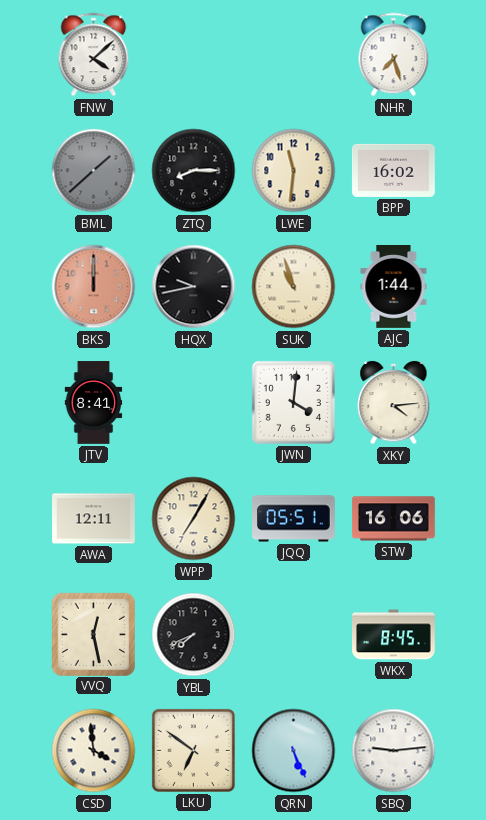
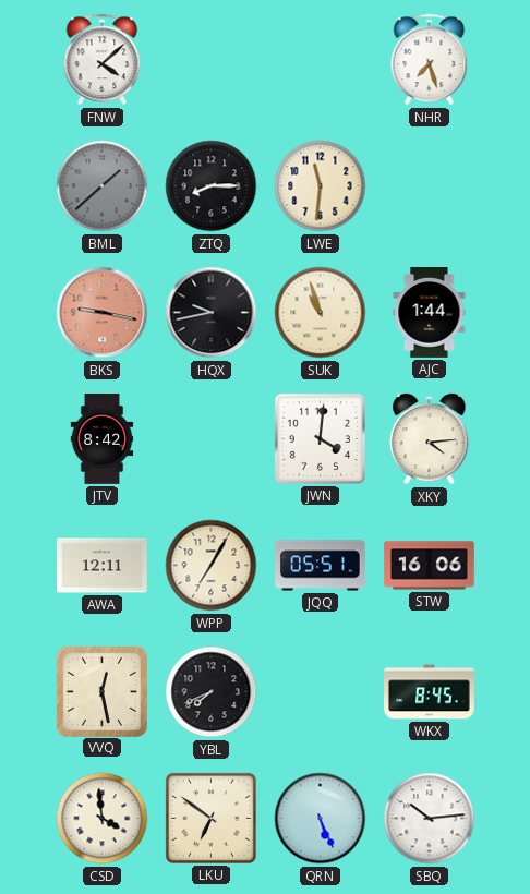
BPP: 16:02 -> none
BKS: 12:00 -> 9:17
JTV: 8:41 -> 8:42
SBQ: 9:14 -> 10:14
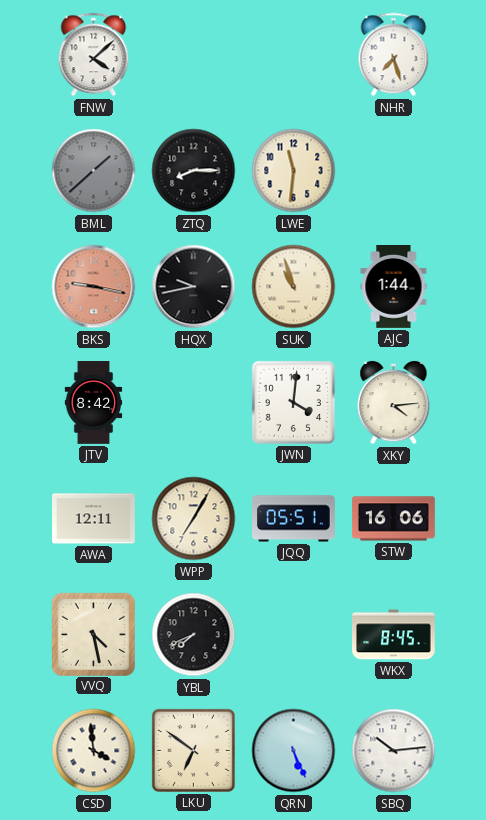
VVQ: 12:28 -> 4:28
